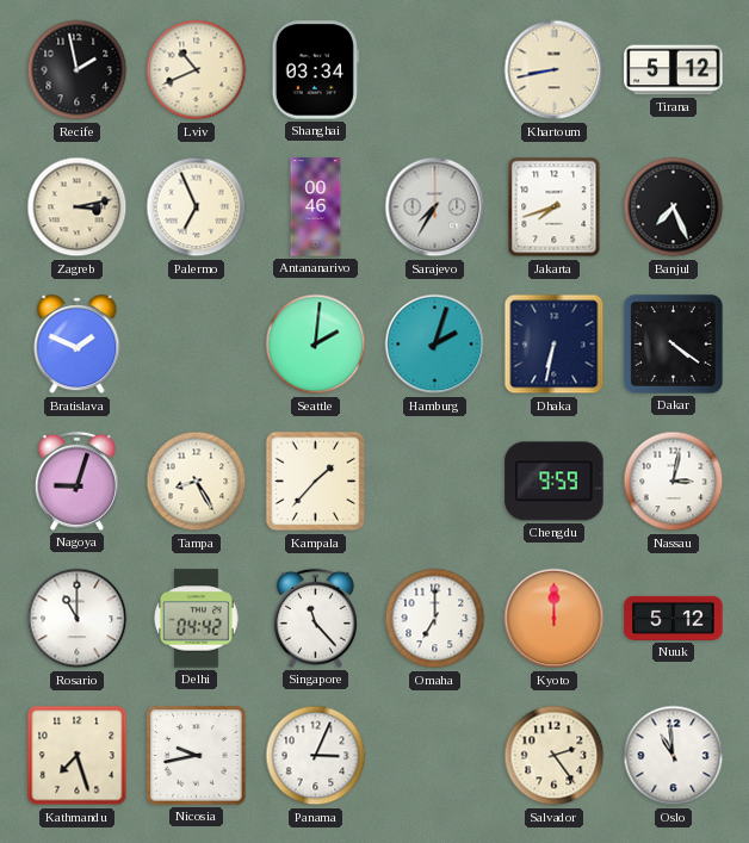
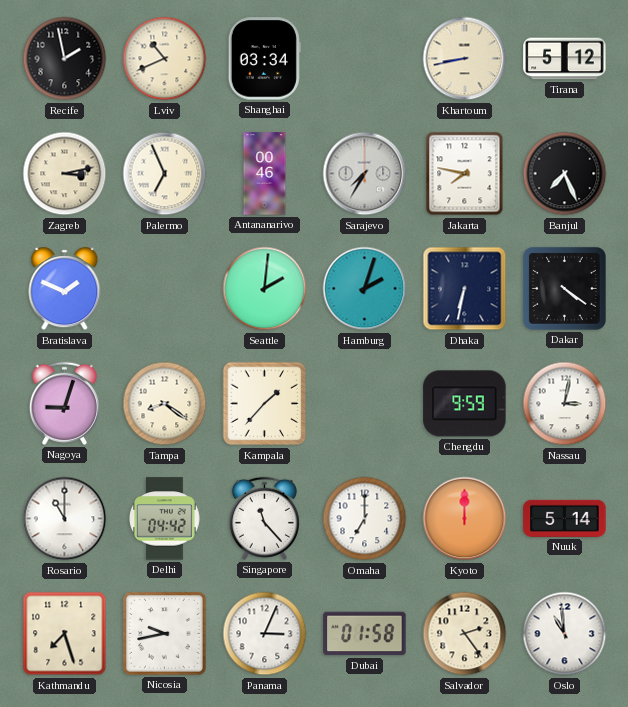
Jakarta: 7:42 -> 7:47
Tampa: 8:25 -> 8:21
Nuuk: 5:12 -> 5:14
Dubai: none -> 01:58
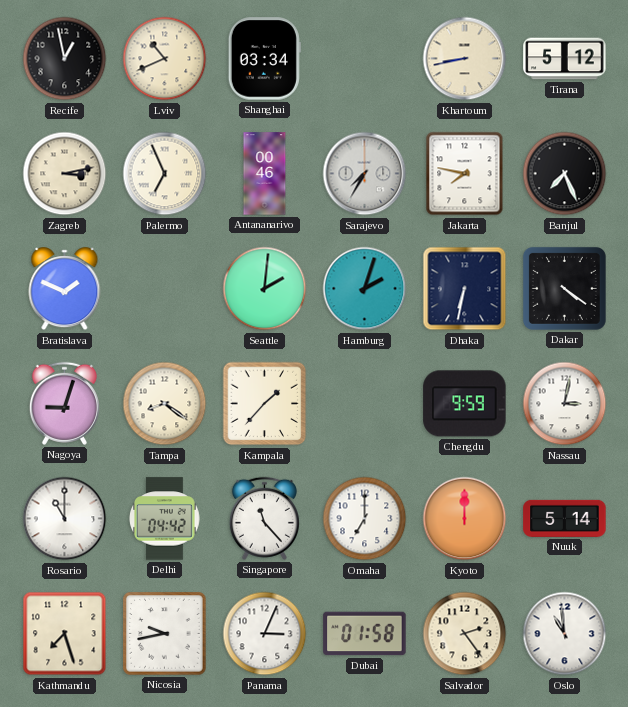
Recife: 1:58 -> 12:58
